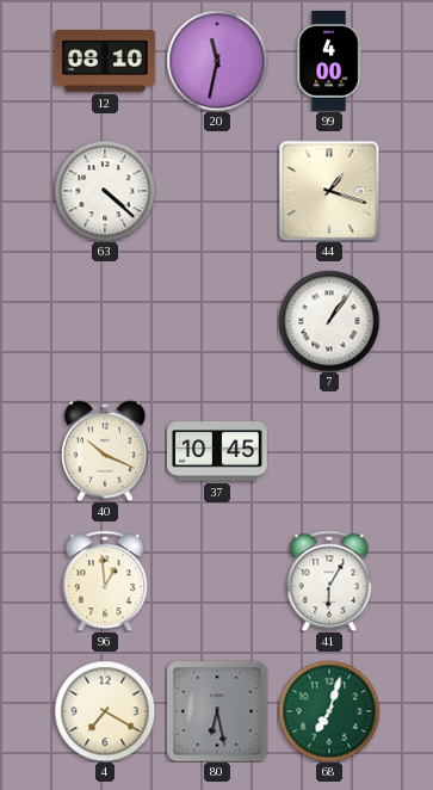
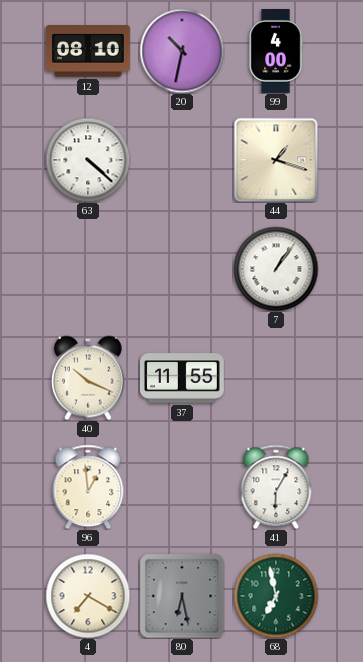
20: 11:32 -> 10:32
37: 10:45 -> 11:55
68: 7:03 -> 6:58
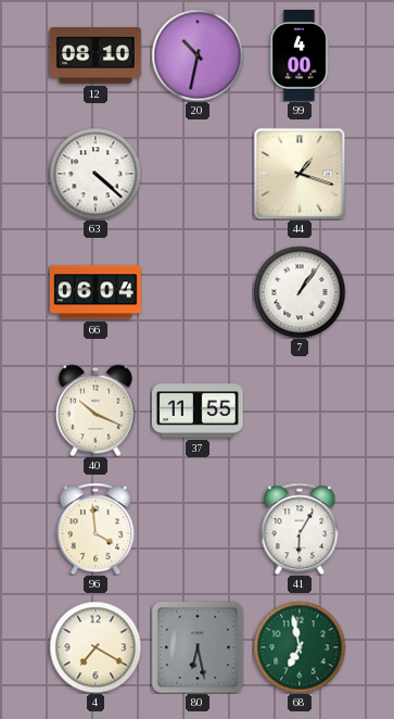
66: none -> 06:04
96: 12:59 -> 3:59
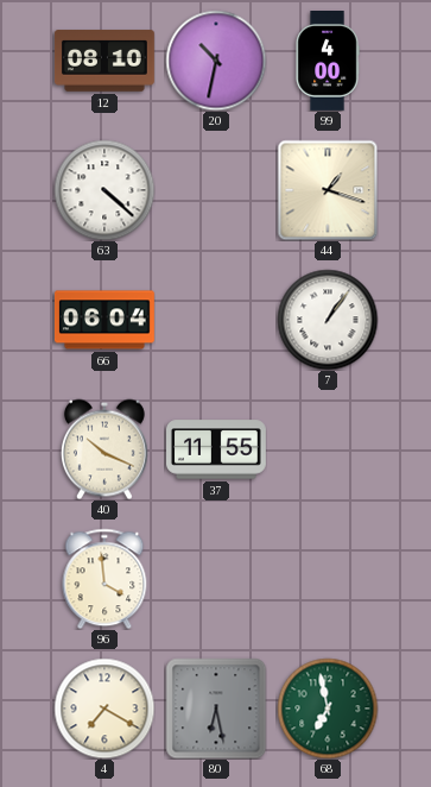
41: 6:05 -> none
